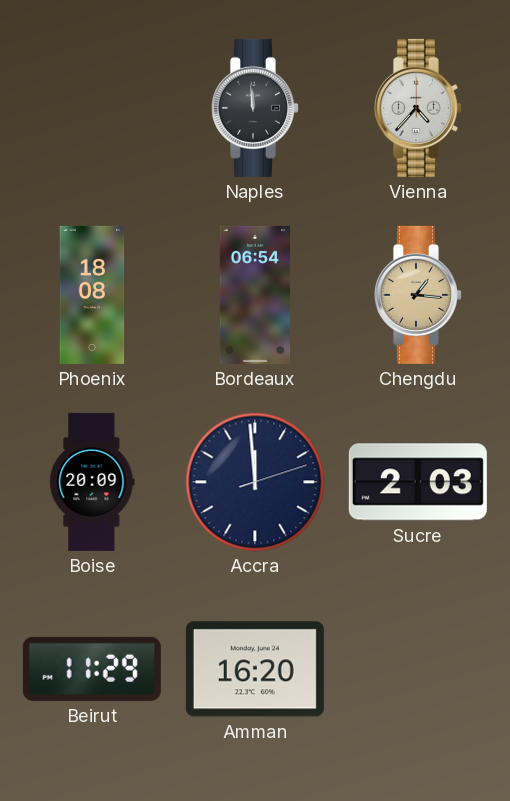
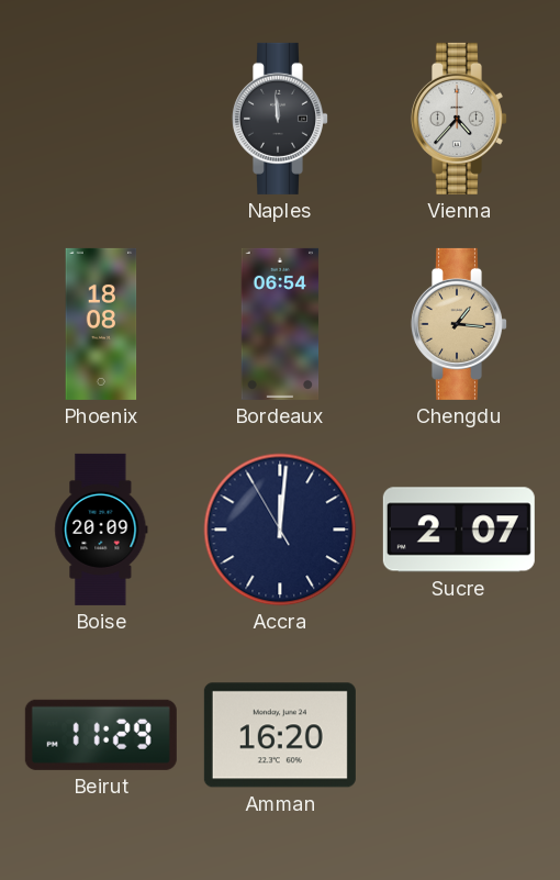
Accra: 11:59 -> 12:00
Sucre: 2:03 -> 2:07
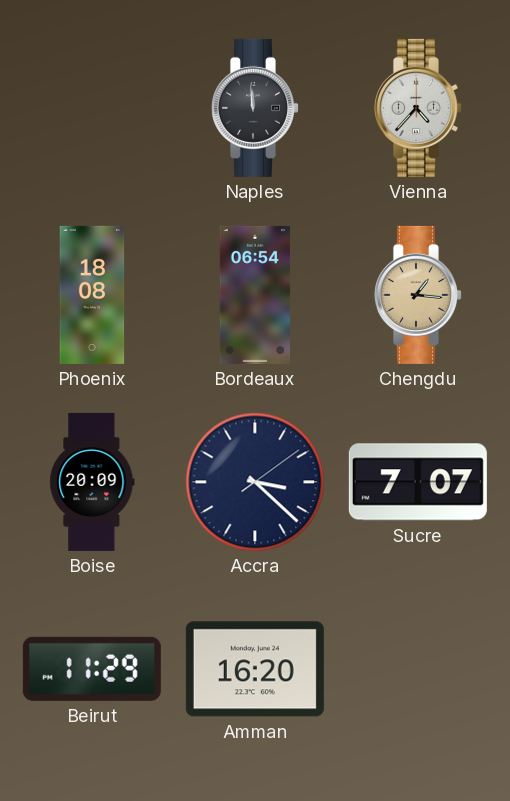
Accra: 12:00 -> 3:22
Sucre: 2:07 -> 7:07
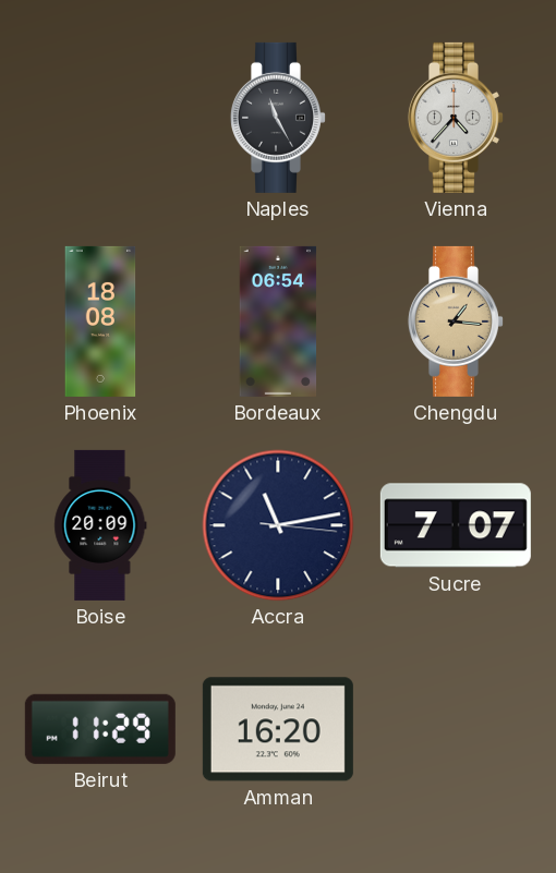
Naples: 11:59 -> 11:25
Accra: 3:22 -> 11:13
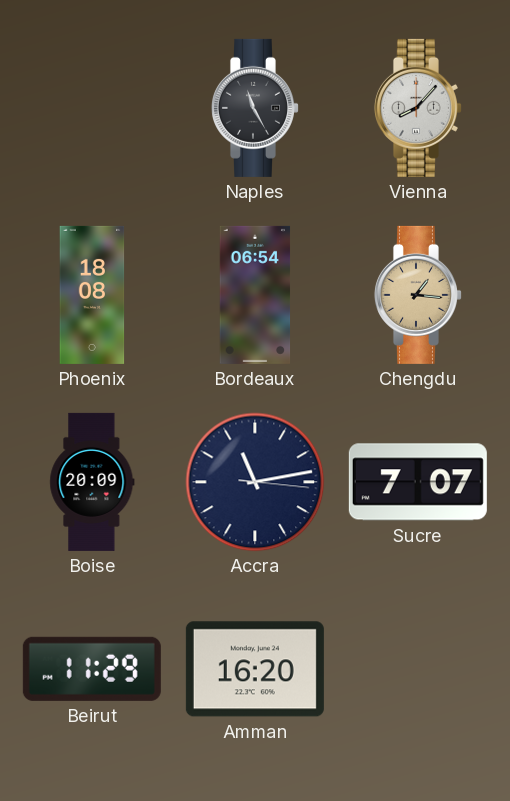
Vienna: 4:37 -> 8:07
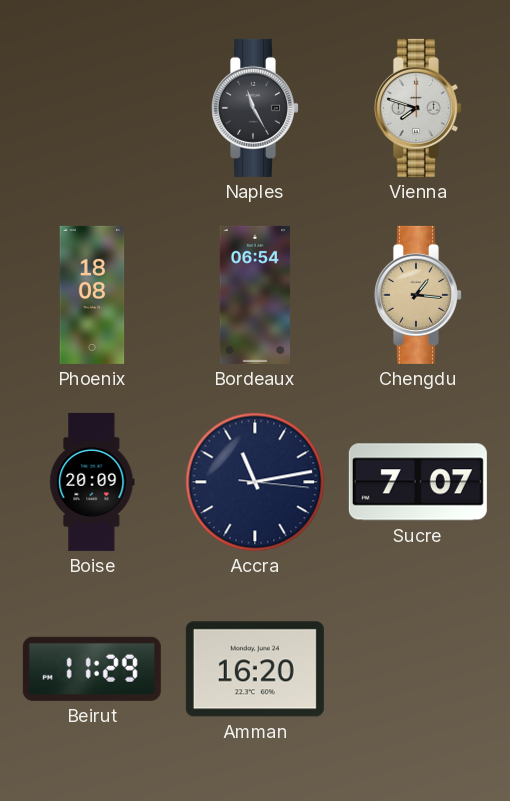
Vienna: 8:07 -> 7:48
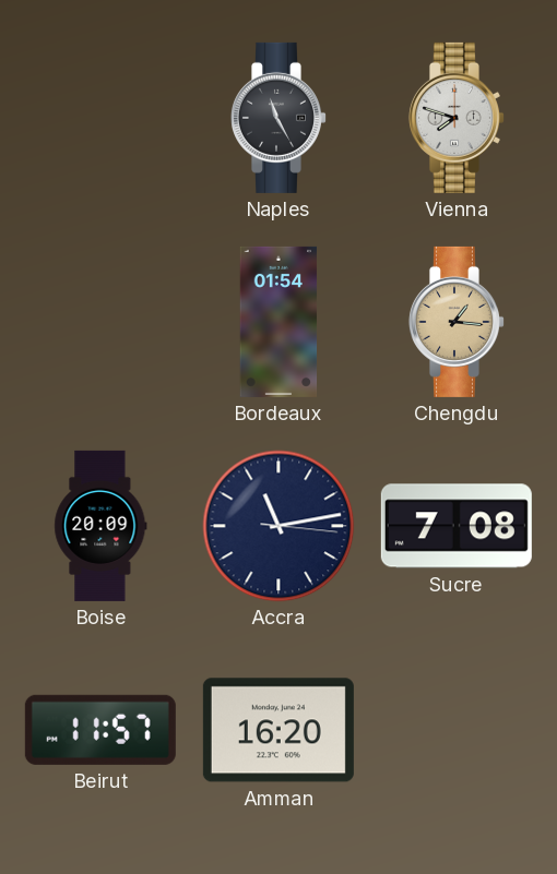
Phoenix: 18:08 -> none
Bordeaux: 06:54 -> 01:54
Sucre: 7:07 -> 7:08
Beirut: 11:29 -> 11:57
